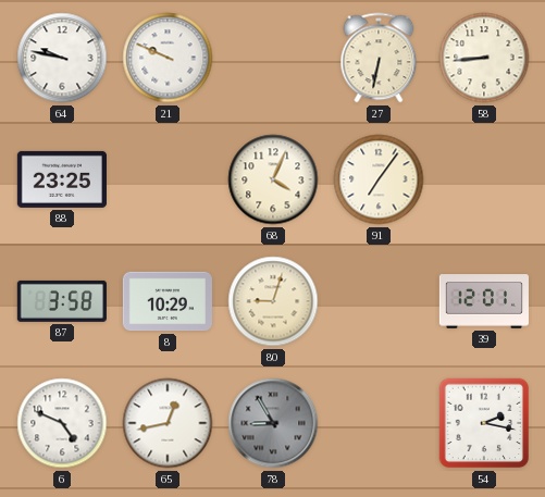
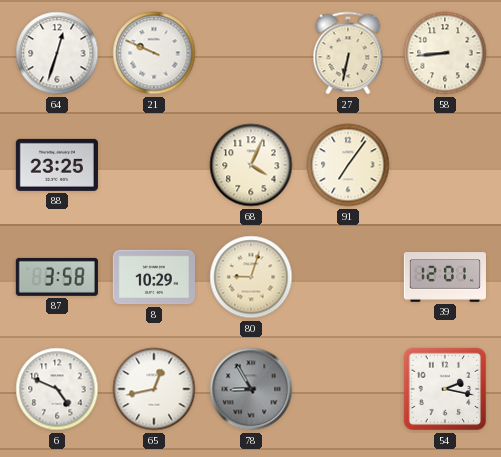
64: 9:47 -> 12:33
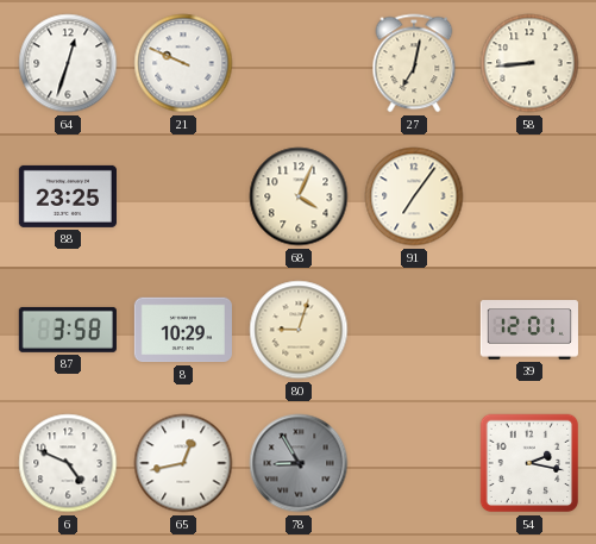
27: 6:32 -> 7:02
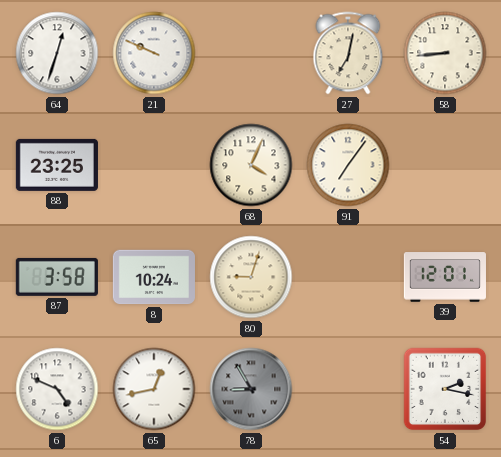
8: 10:29 -> 10:24
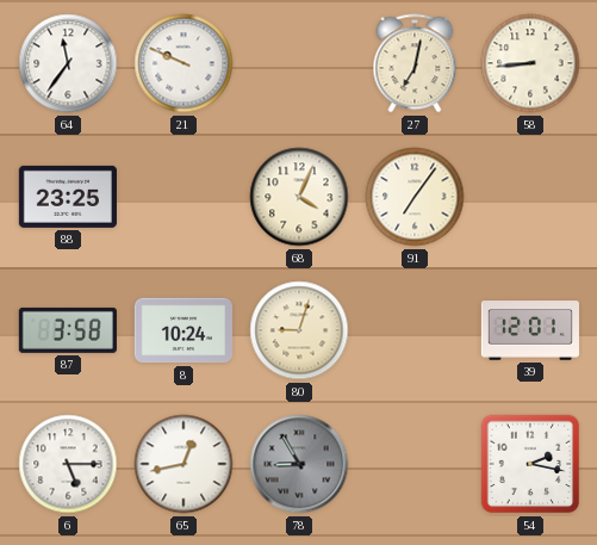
64: 12:33 -> 11:36
6: 4:49 -> 5:15
